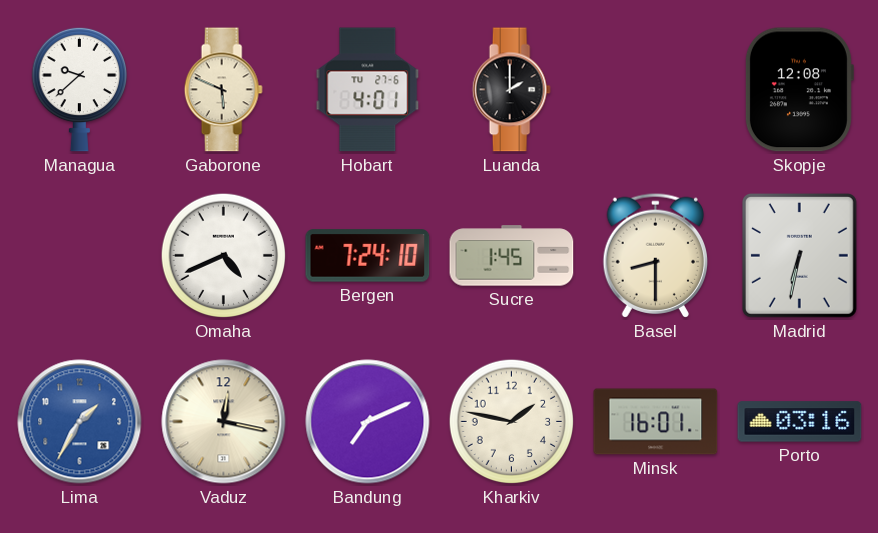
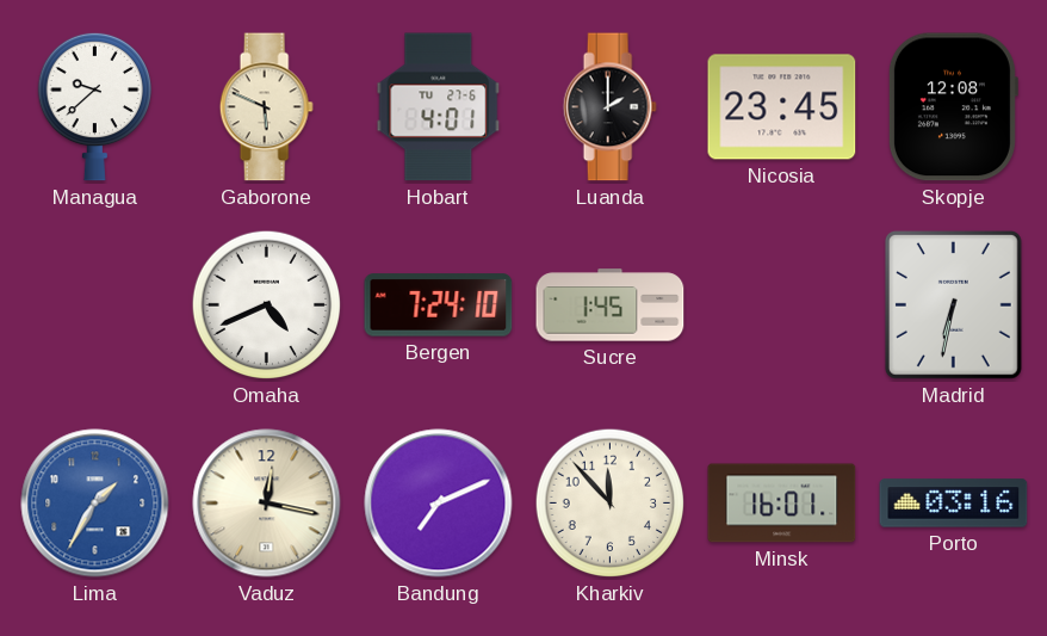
Nicosia: none -> 23:45
Basel: 8:30 -> none
Kharkiv: 1:47 -> 11:53
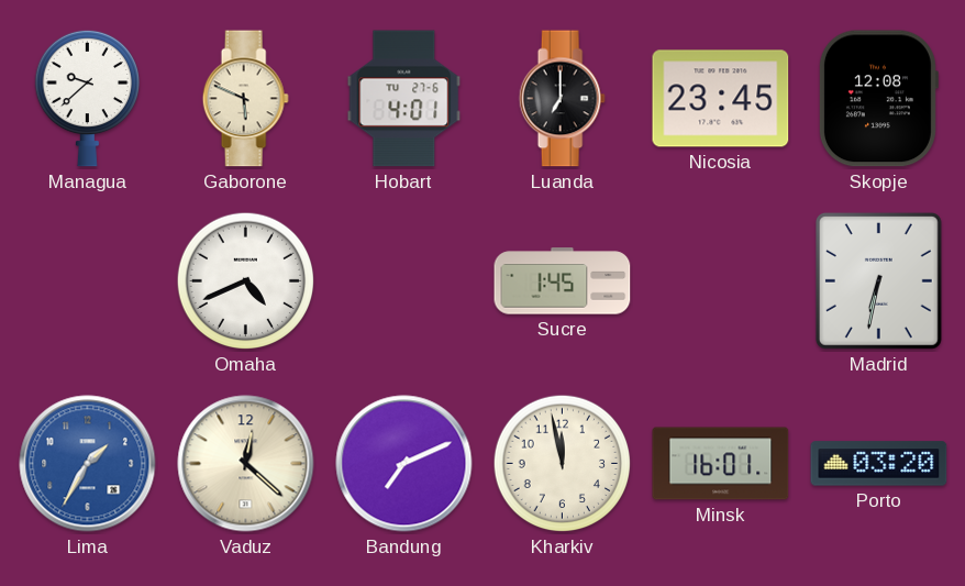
Luanda: 2:00 -> 7:00
Bergen: 7:24 -> none
Vaduz: 12:17 -> 12:22
Kharkiv: 11:53 -> 11:58
Porto: 03:16 -> 03:20
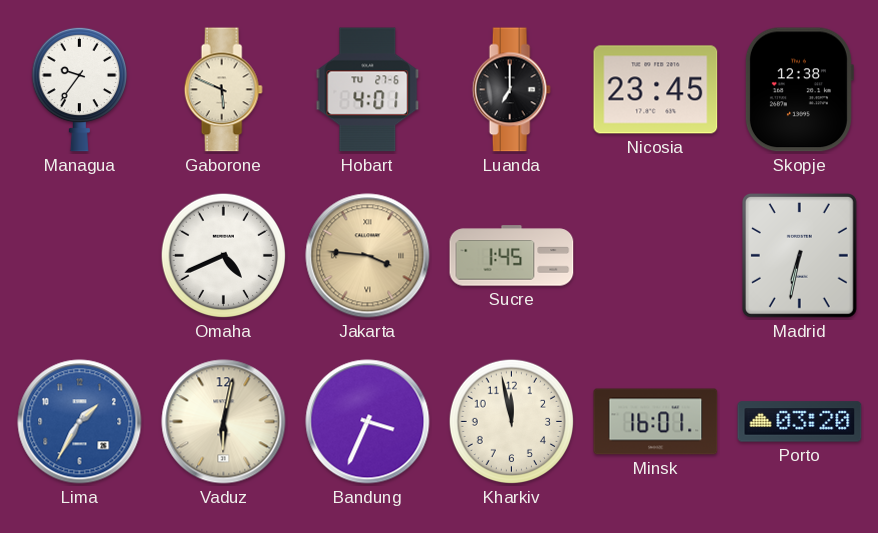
Managua: 9:38 -> 9:36
Skopje: 12:08 -> 12:38
Jakarta: none -> 3:46
Vaduz: 12:22 -> 6:02
Bandung: 7:11 -> 3:34
